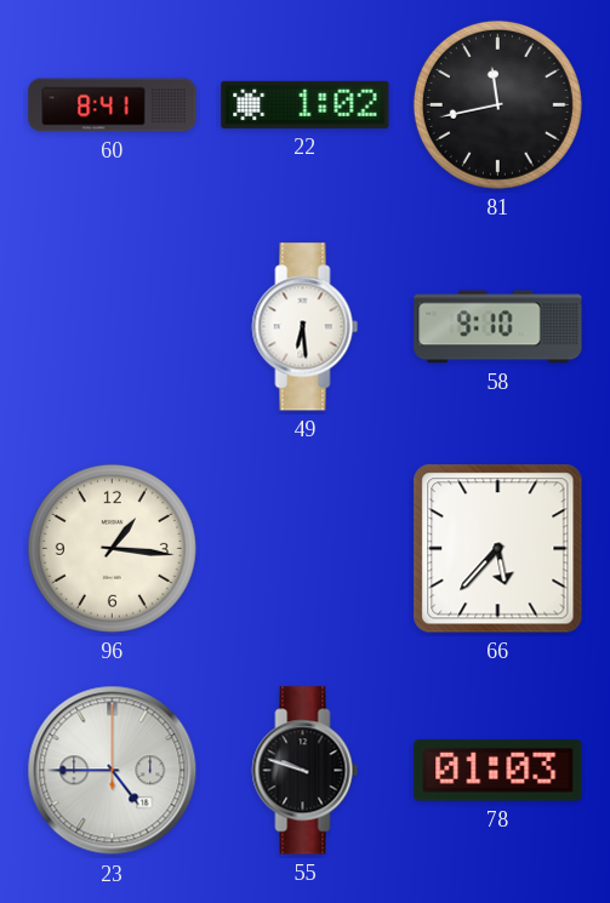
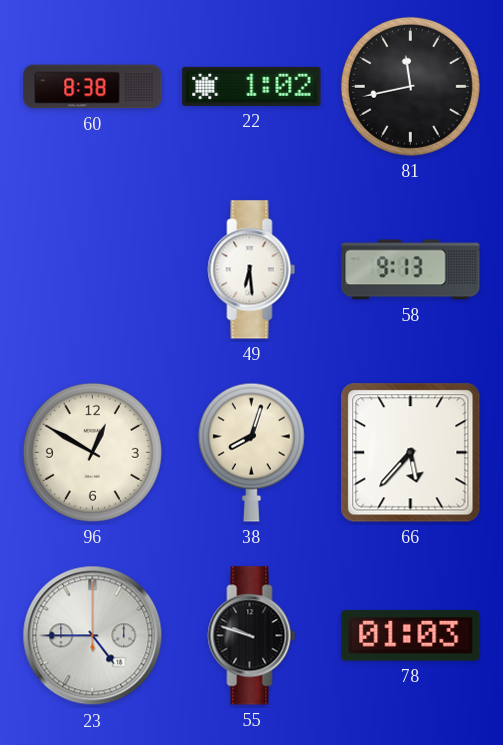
60: 8:41 -> 8:38
58: 9:10 -> 9:13
96: 1:16 -> 12:50
38: none -> 8:03
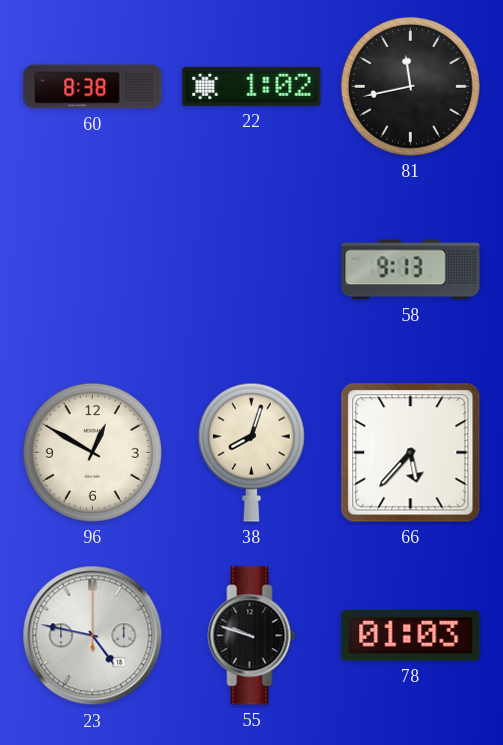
49: 6:29 -> none
23: 4:45 -> 4:47
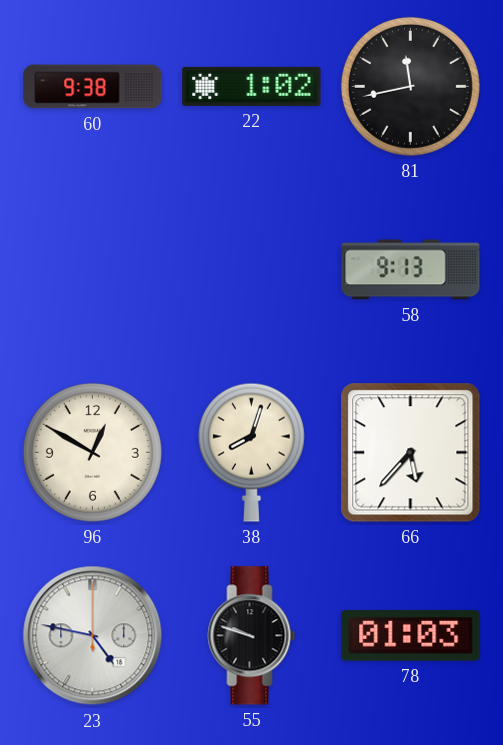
60: 8:38 -> 9:38
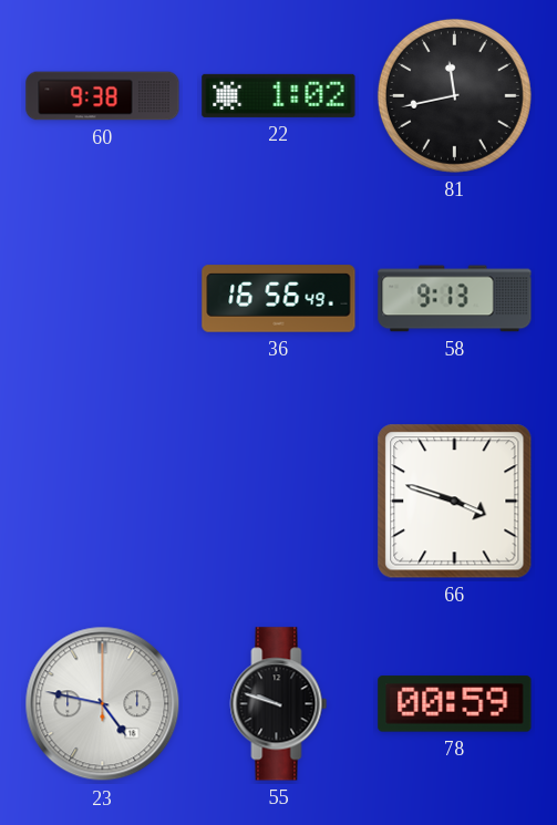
36: none -> 16:56
96: 12:50 -> none
38: 8:03 -> none
66: 5:37 -> 3:48
78: 01:03 -> 00:59
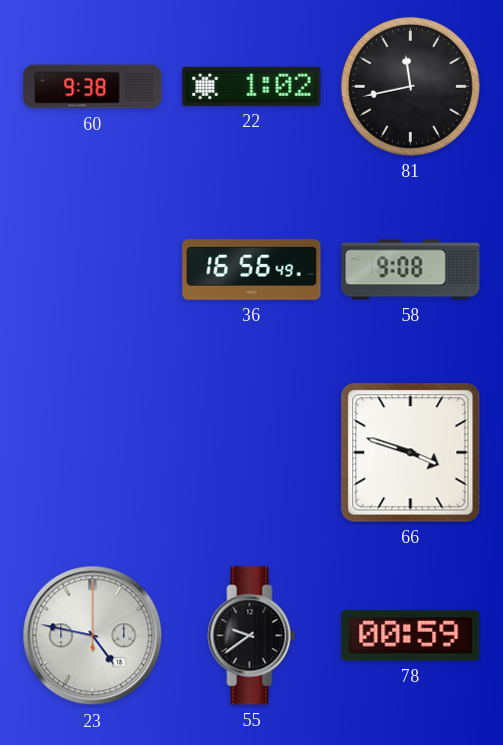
58: 9:13 -> 9:08
55: 9:48 -> 9:39
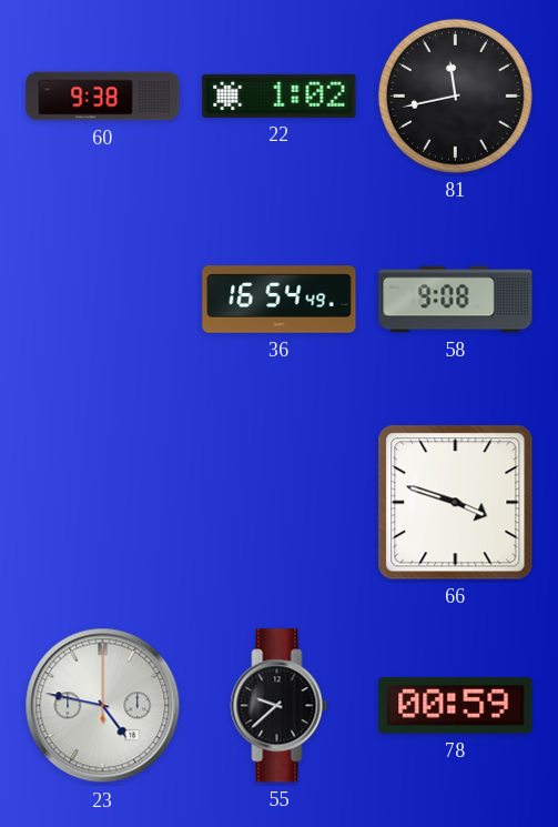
36: 16:56 -> 16:54
55: 9:39 -> 9:38
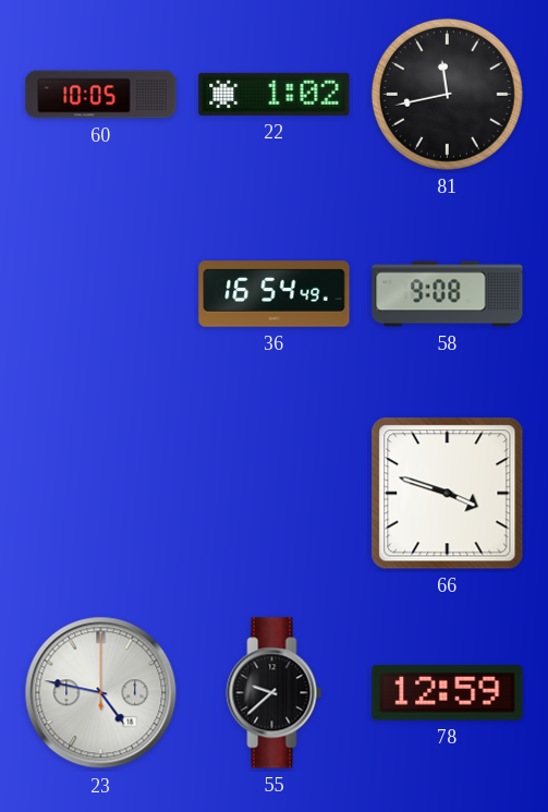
60: 9:38 -> 10:05
78: 00:59 -> 12:59
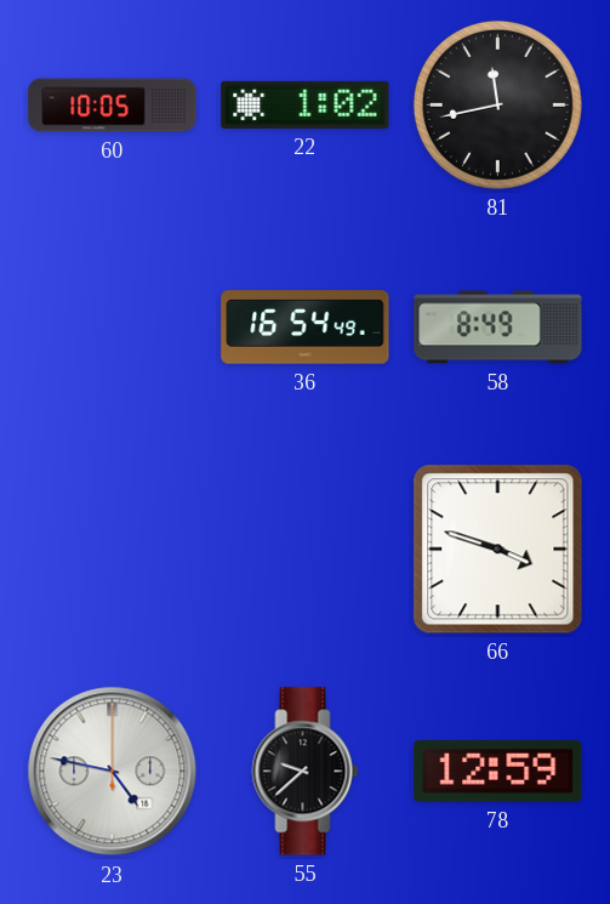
58: 9:08 -> 8:49
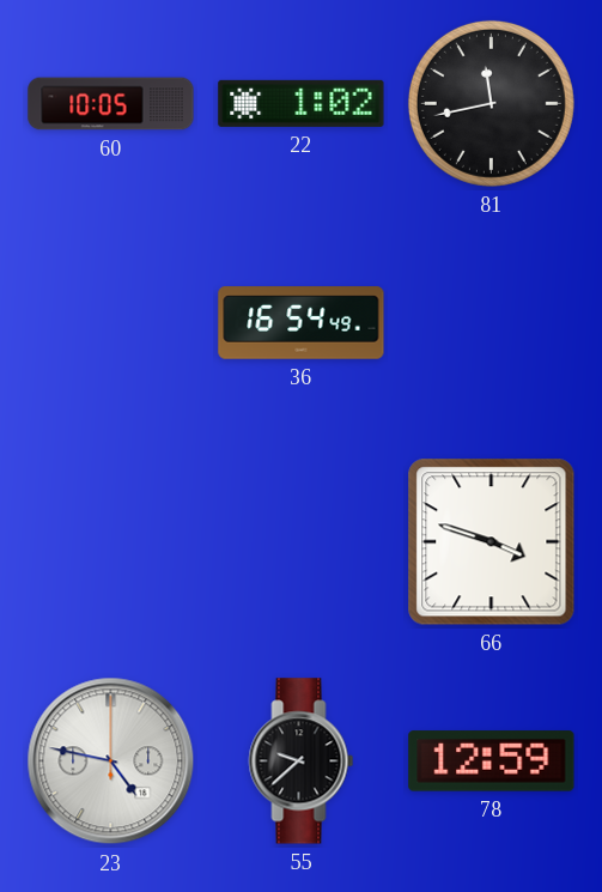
58: 8:49 -> none
